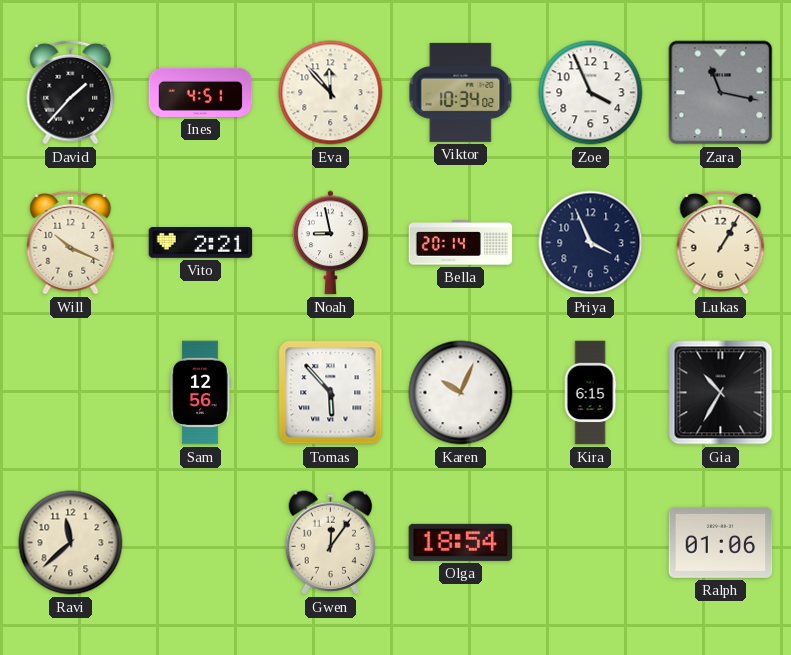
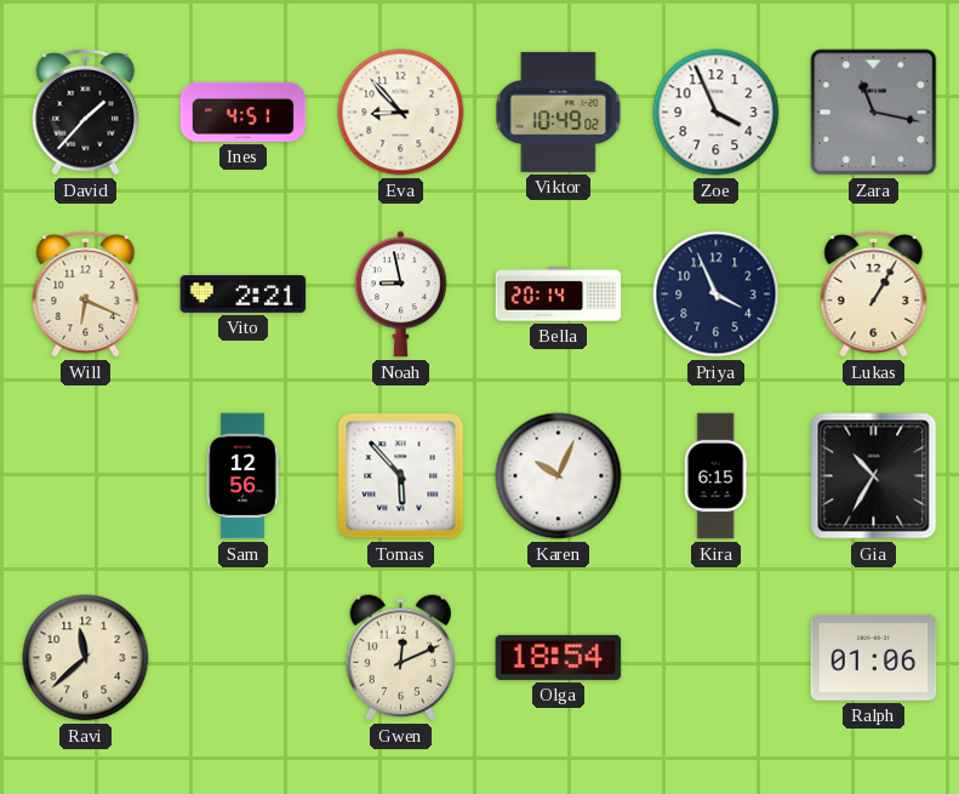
Eva: 11:53 -> 8:53
Viktor: 10:34 -> 10:49
Will: 10:19 -> 6:19
Gwen: 12:06 -> 12:11
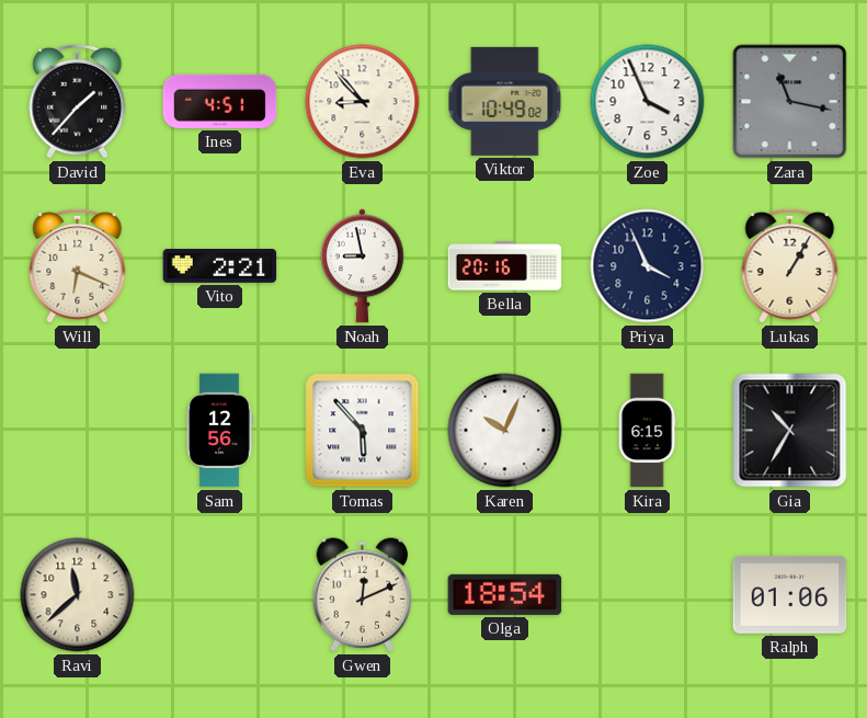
Bella: 20:14 -> 20:16
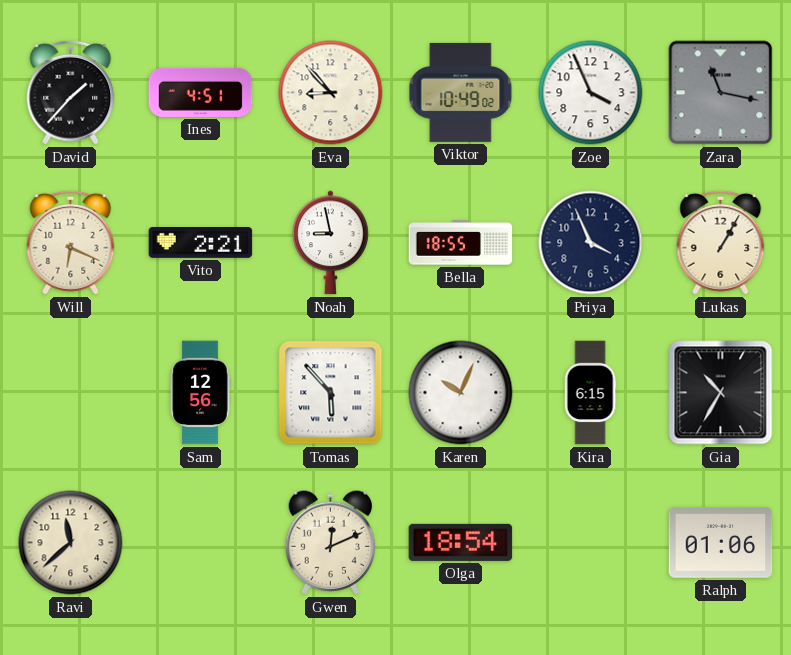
Bella: 20:16 -> 18:55
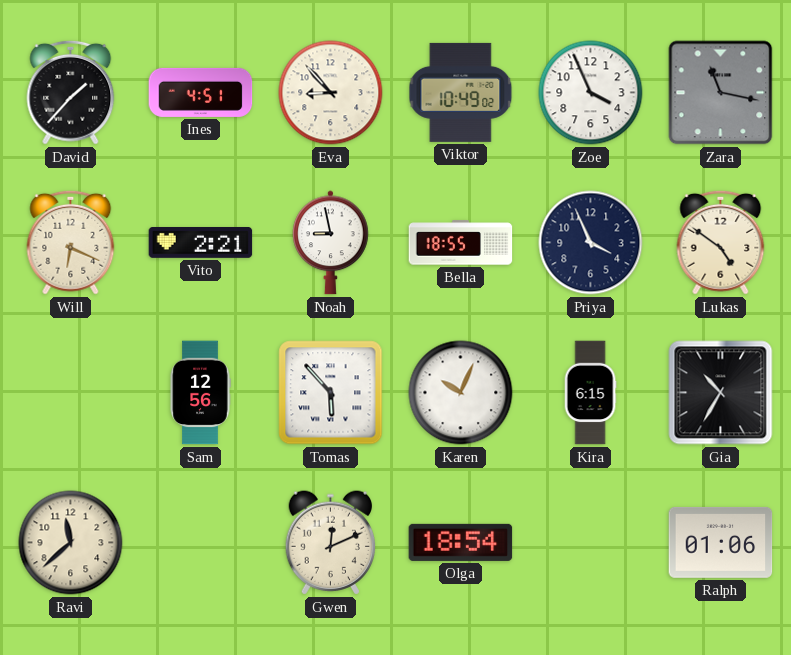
Lukas: 1:05 -> 4:51
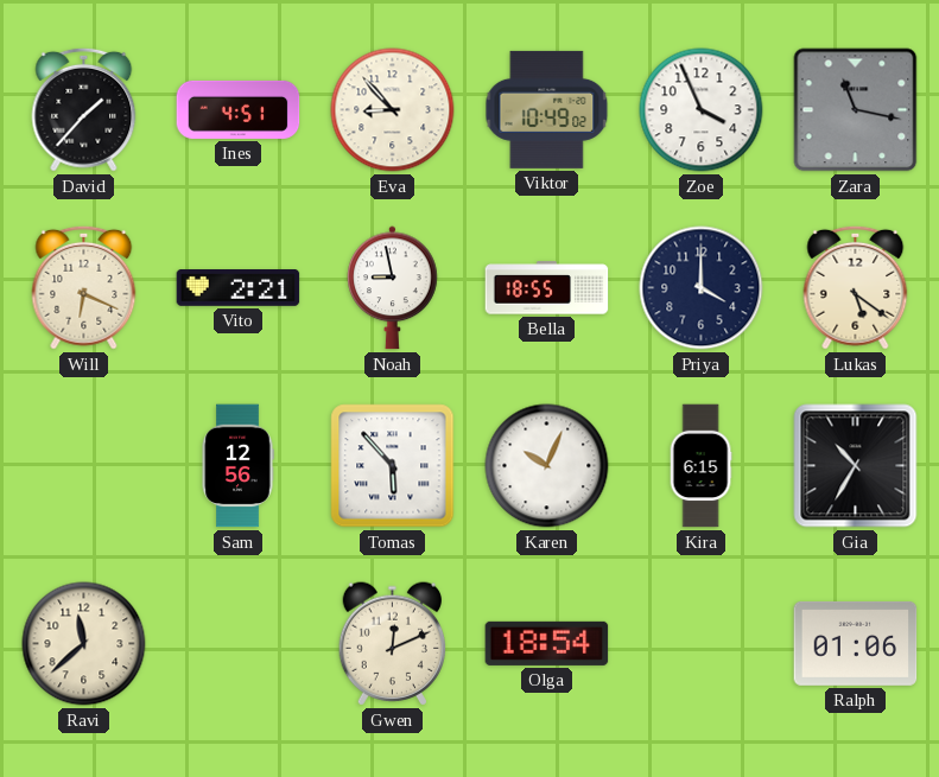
Priya: 3:56 -> 4:00
Lukas: 4:51 -> 5:21
